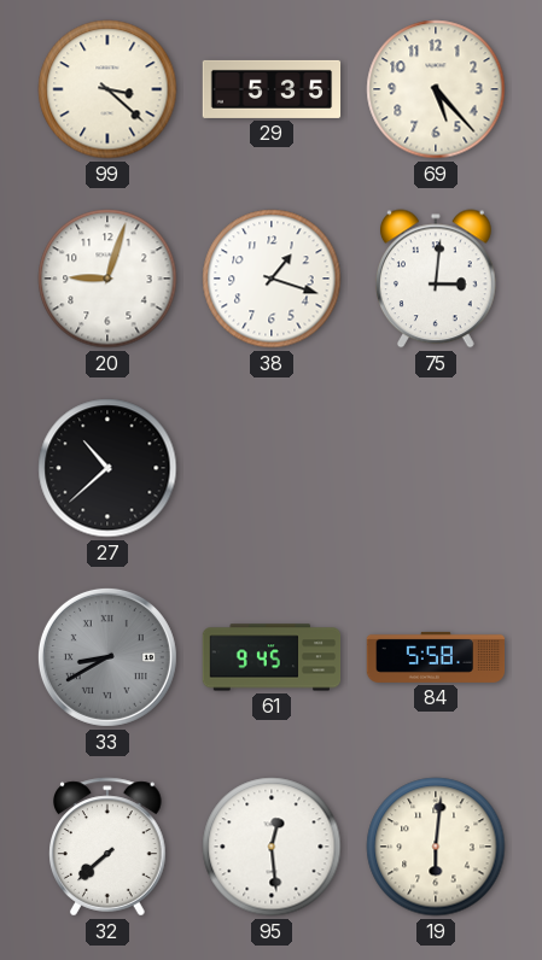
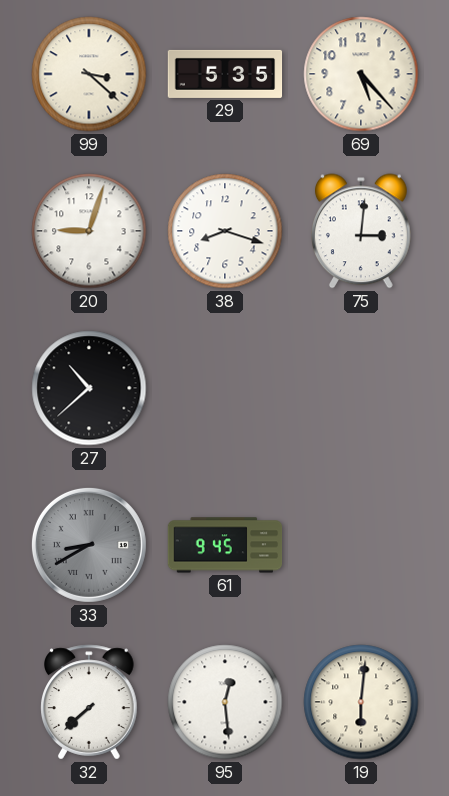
38: 1:18 -> 8:18
84: 5:58 -> none
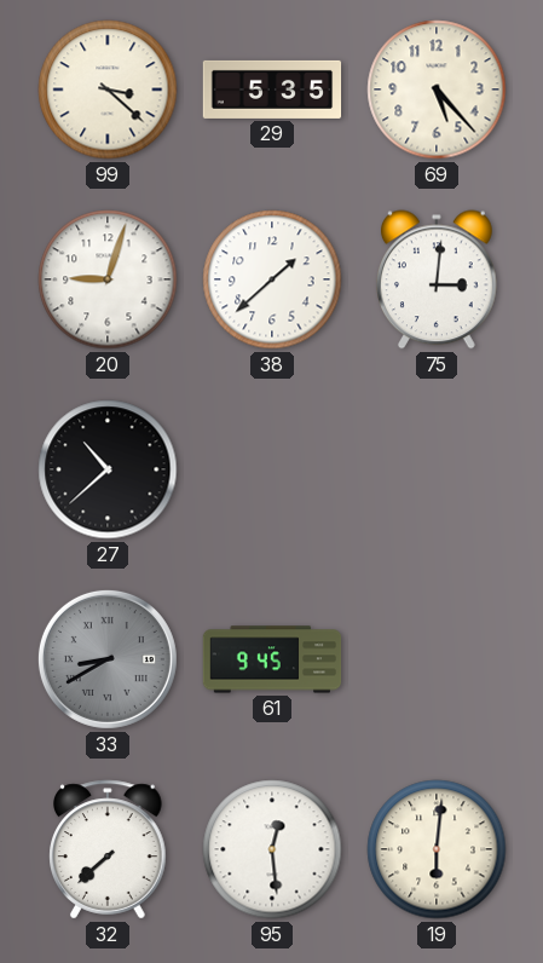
38: 8:18 -> 1:38
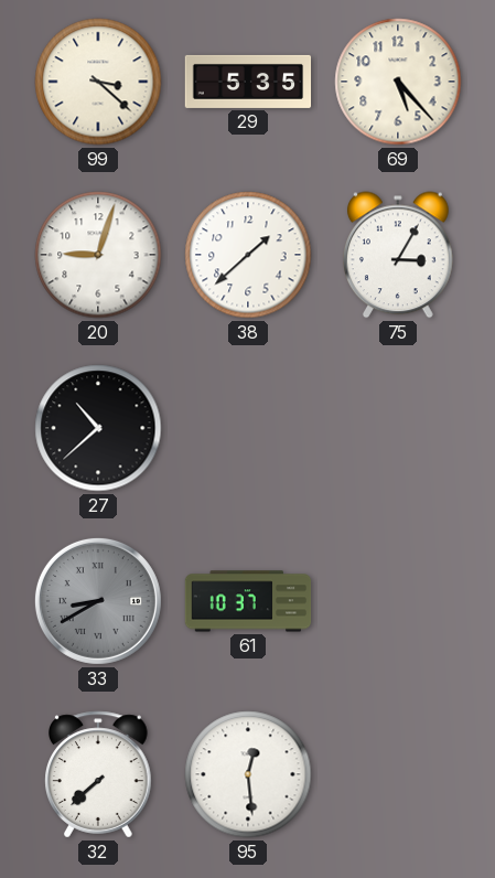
75: 3:01 -> 3:05
61: 9:45 -> 10:37
19: 6:01 -> none
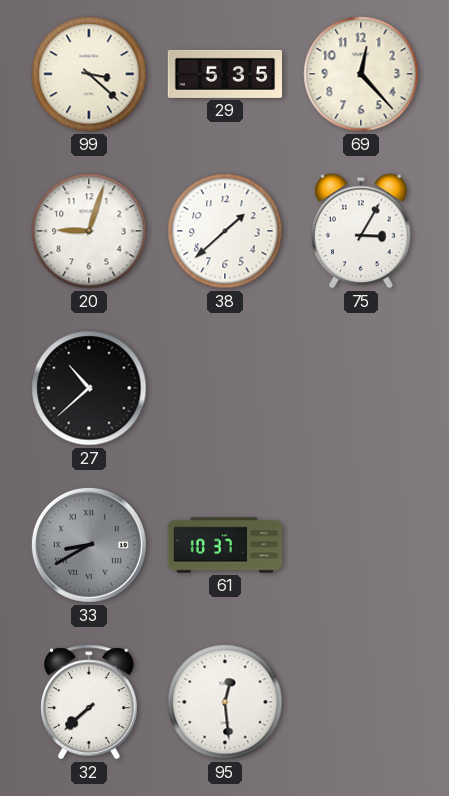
69: 5:23 -> 12:23
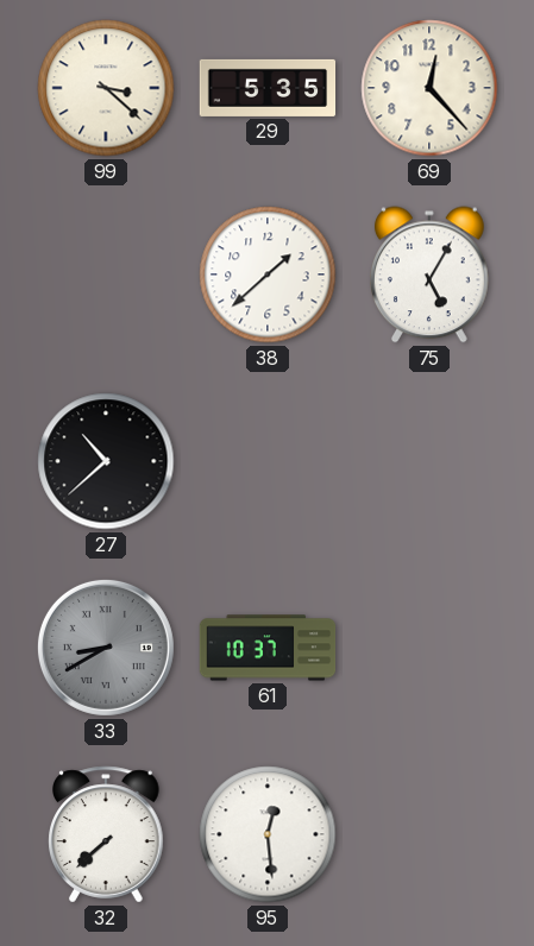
20: 9:03 -> none
75: 3:05 -> 5:05
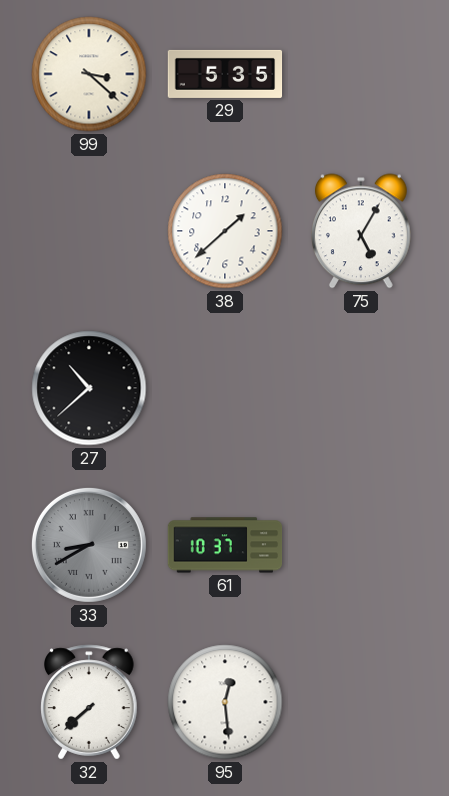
69: 12:23 -> none
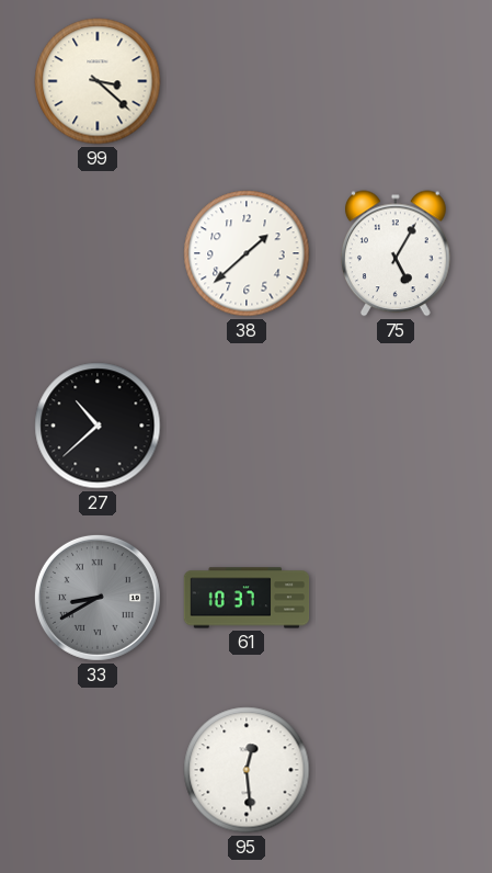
29: 5:35 -> none
32: 7:38 -> none
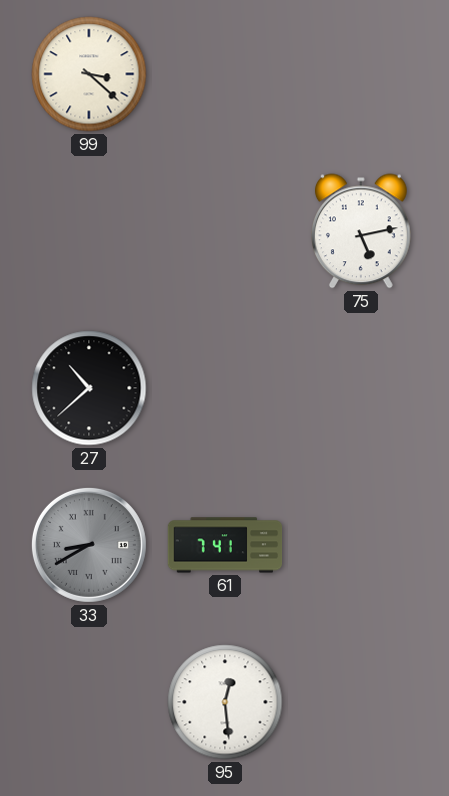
38: 1:38 -> none
75: 5:05 -> 5:13
61: 10:37 -> 7:41
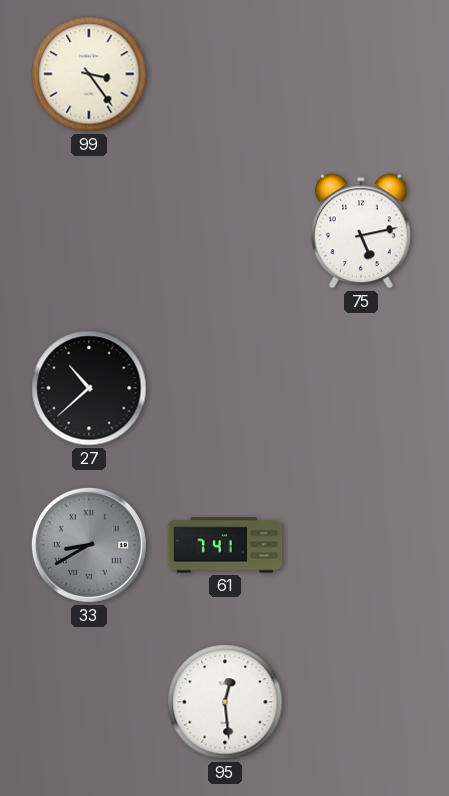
99: 3:22 -> 3:24
